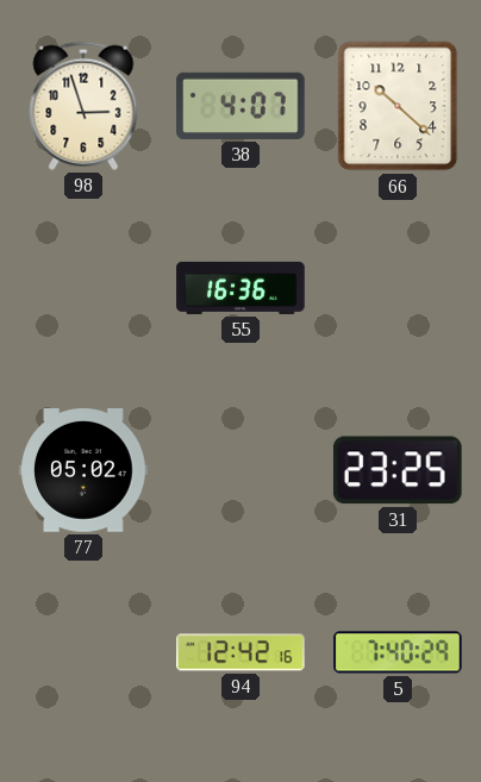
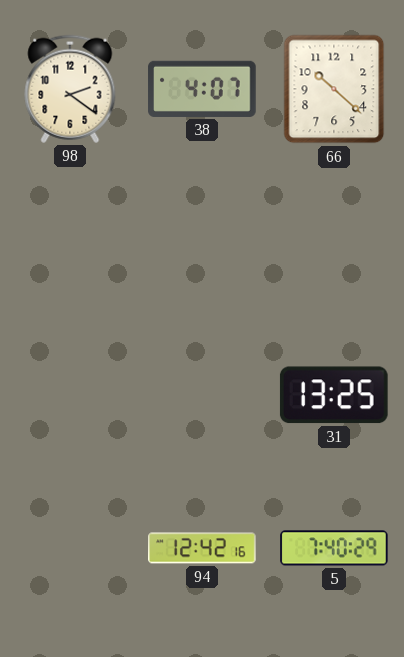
98: 2:57 -> 2:21
55: 16:36 -> none
77: 05:02 -> none
31: 23:25 -> 13:25
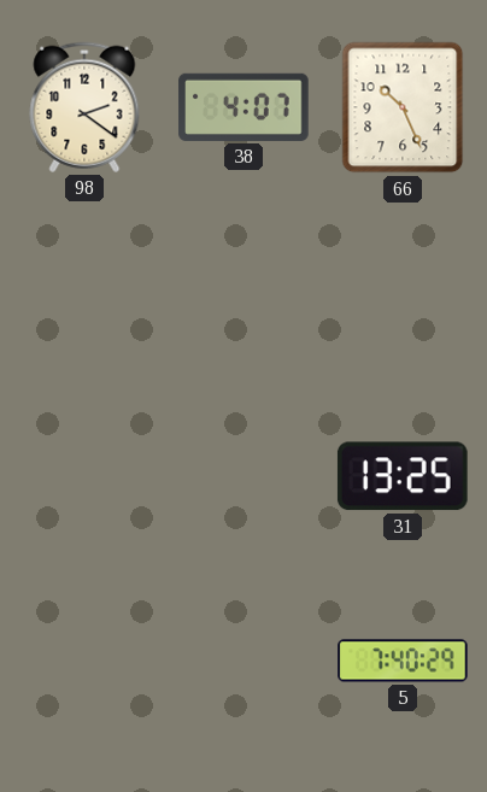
66: 10:22 -> 10:26
94: 12:42 -> none
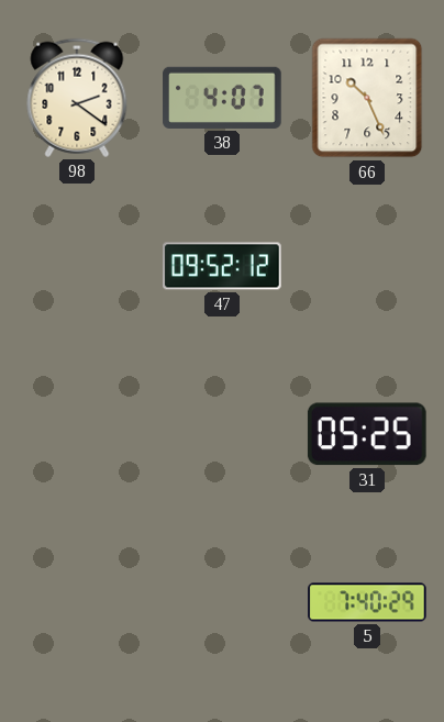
47: none -> 09:52
31: 13:25 -> 05:25
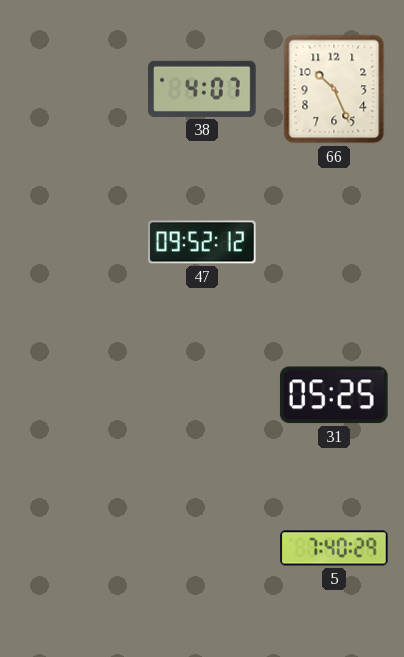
98: 2:21 -> none
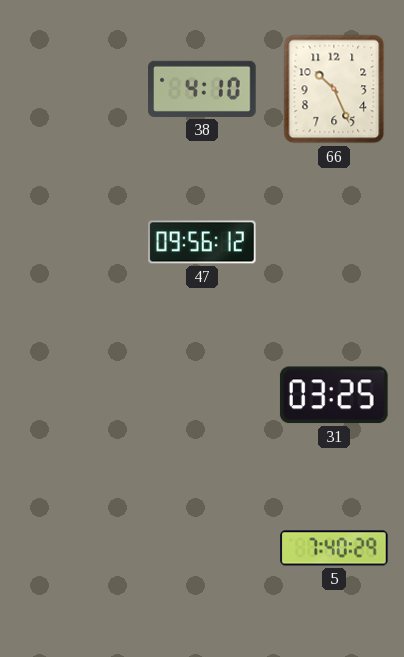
38: 4:07 -> 4:10
47: 09:52 -> 09:56
31: 05:25 -> 03:25
